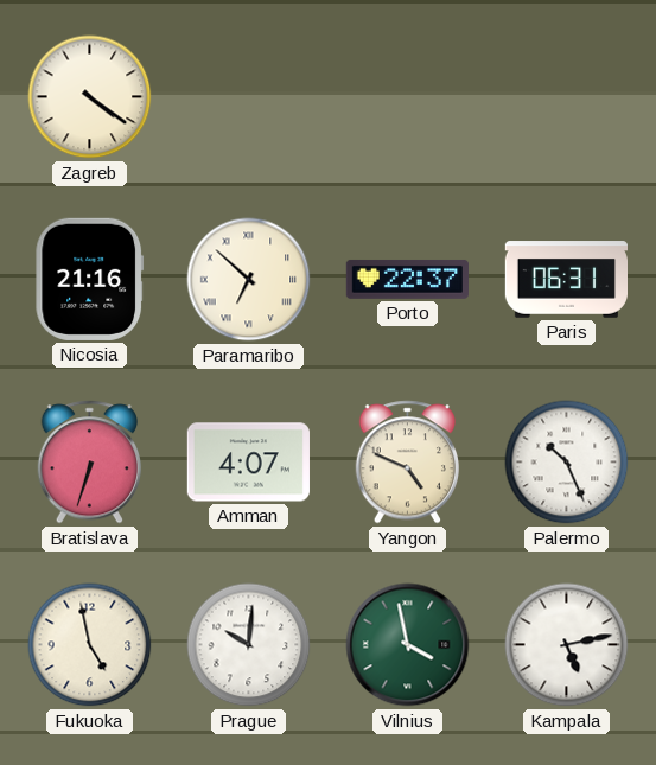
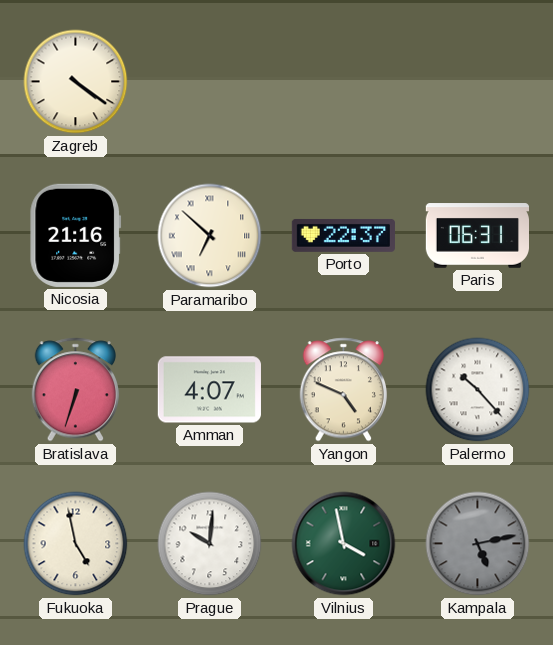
Palermo: 10:26 -> 10:23
Kampala dial: white -> grey
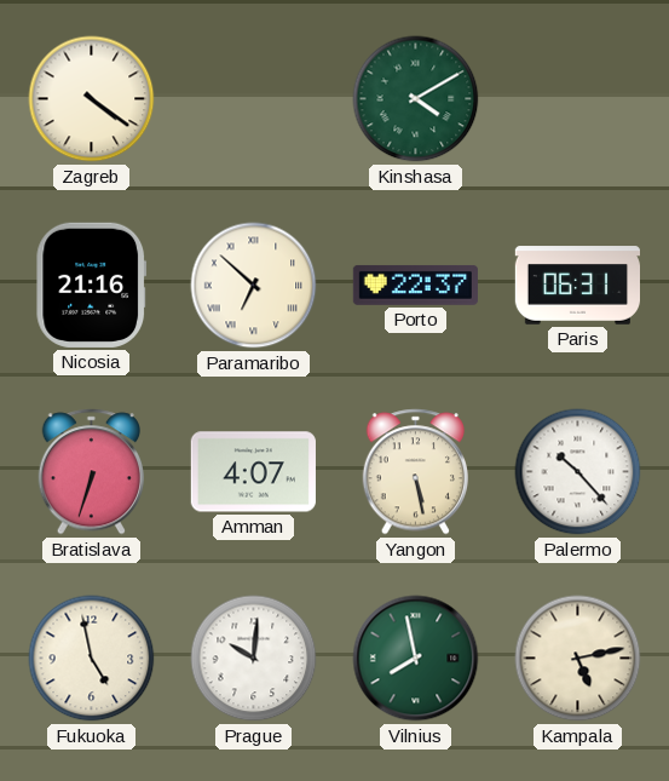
Kinshasa: none -> 4:10
Yangon: 4:49 -> 5:28
Vilnius: 3:58 -> 7:58
Kampala dial: grey -> cream
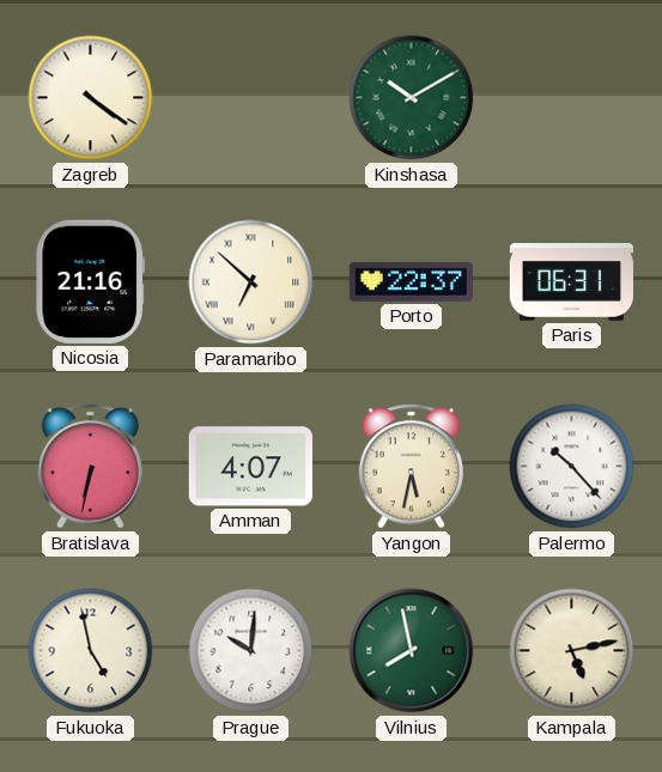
Kinshasa: 4:10 -> 10:10
Bratislava: 6:33 -> 6:32
Yangon: 5:28 -> 5:32
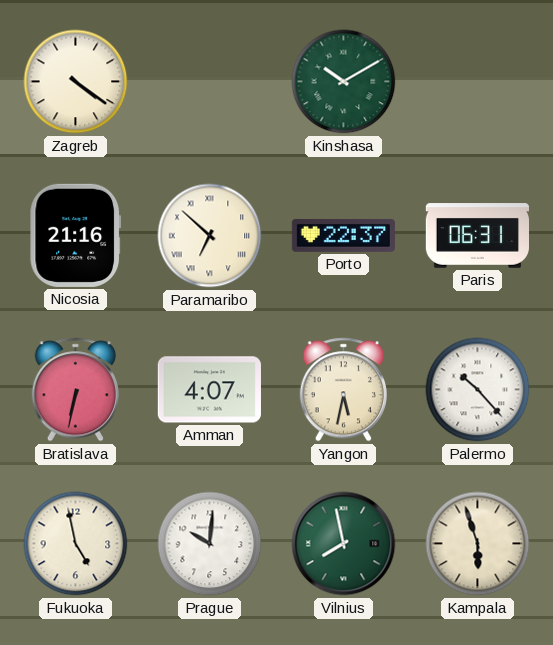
Kampala: 5:13 -> 5:57
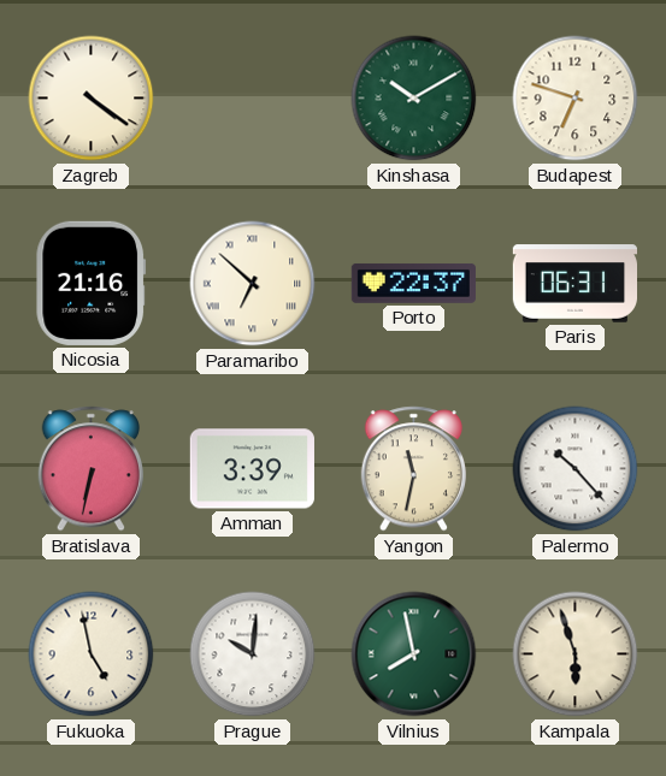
Budapest: none -> 6:48
Amman: 4:07 -> 3:39
Yangon: 5:32 -> 11:32
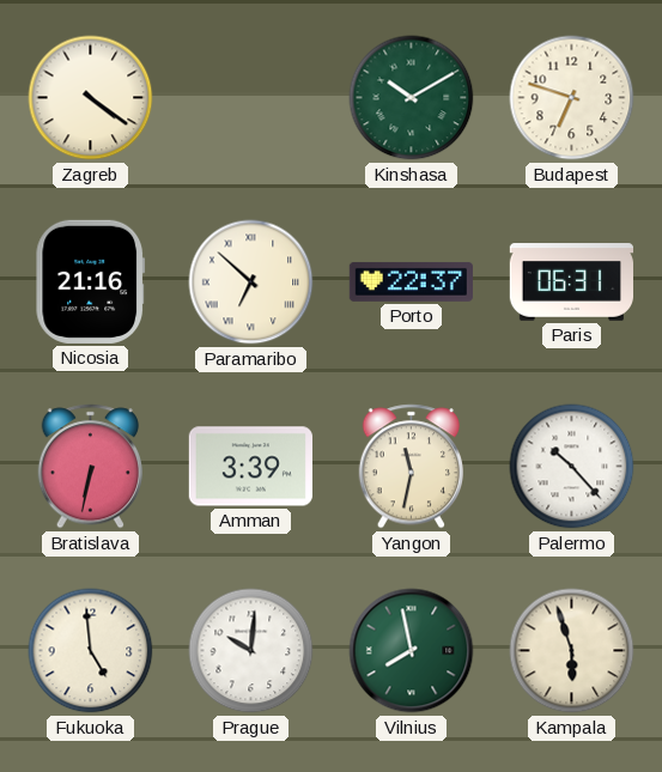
Fukuoka: 4:58 -> 4:59
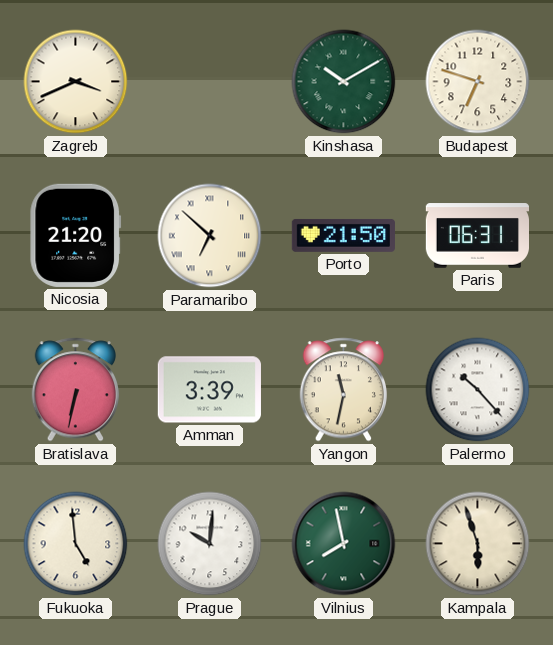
Zagreb: 4:21 -> 3:41
Nicosia: 21:16 -> 21:20
Porto: 22:37 -> 21:50
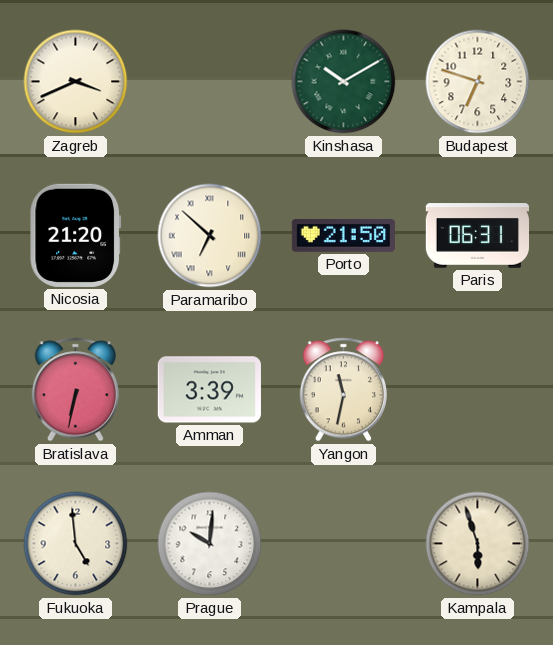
Palermo: 10:23 -> none
Vilnius: 7:58 -> none
